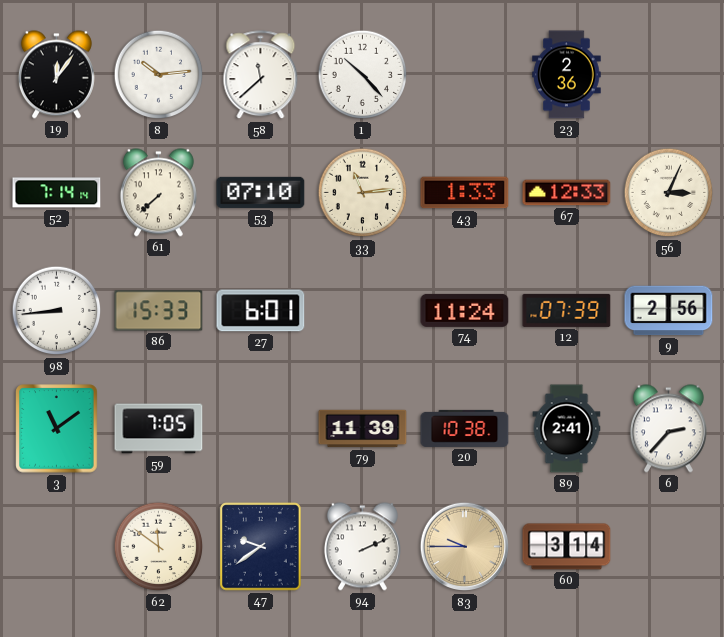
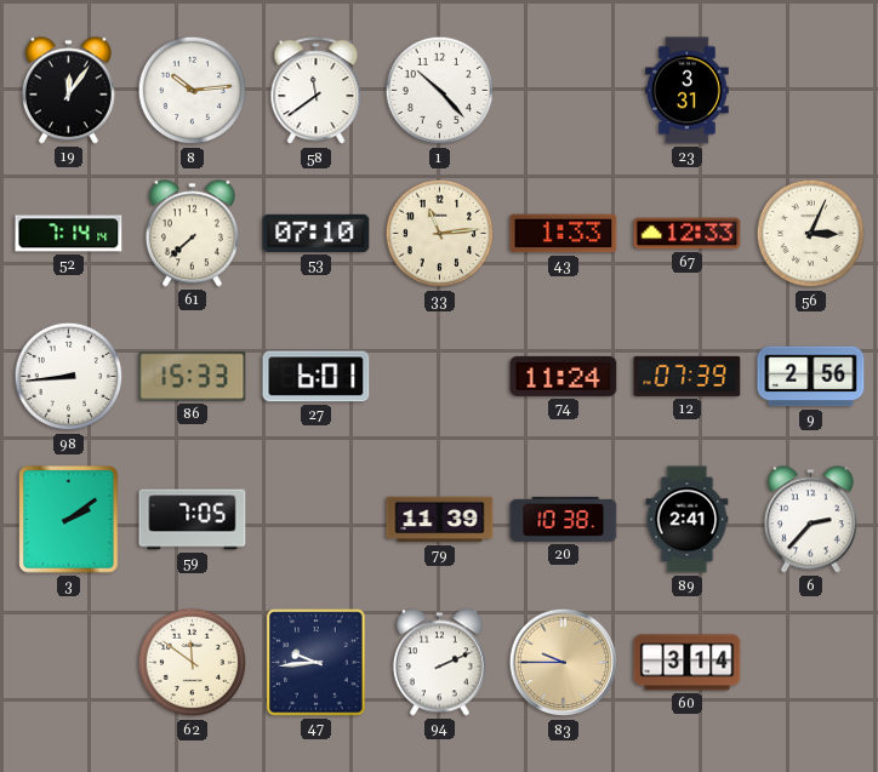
58: 11:38 -> 11:39
23: 2:36 -> 3:31
3: 11:09 -> 2:09
47: 9:39 -> 9:44
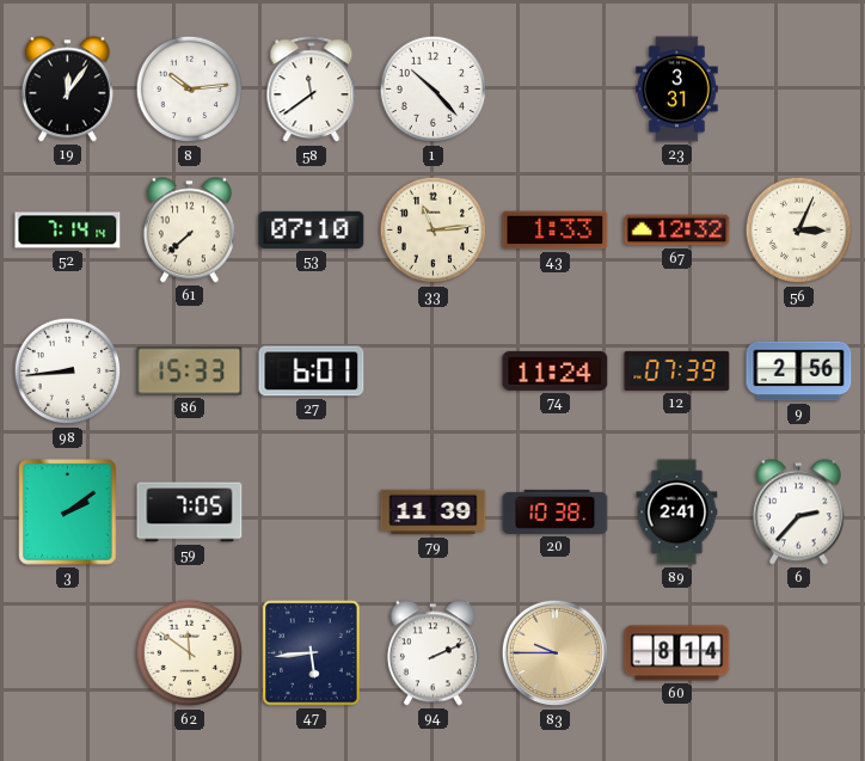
67: 12:33 -> 12:32
47: 9:44 -> 5:44
60: 3:14 -> 8:14
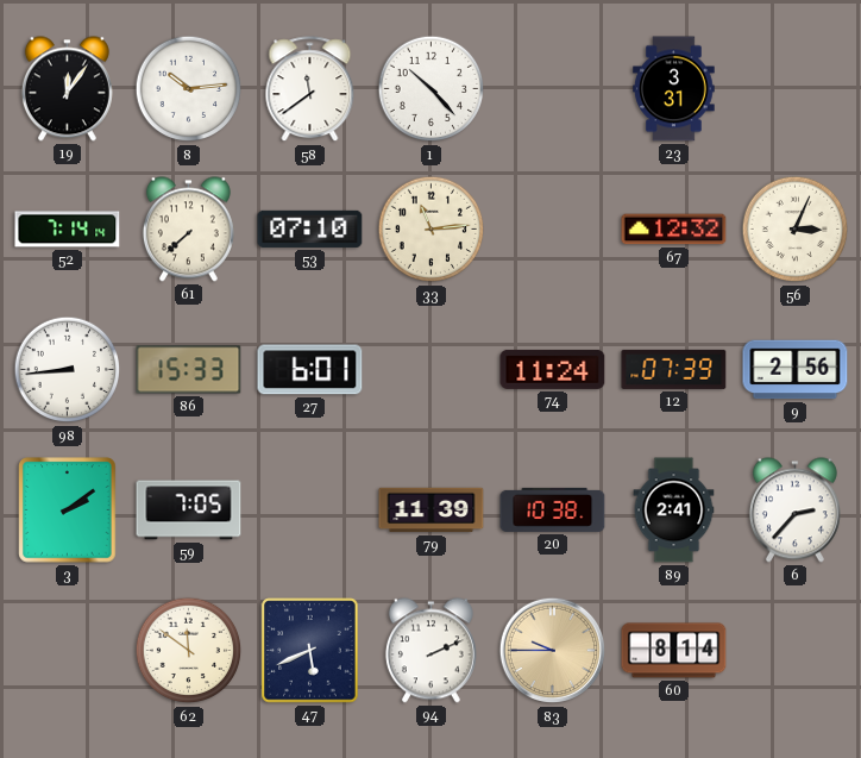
43: 1:33 -> none
47: 5:44 -> 5:41
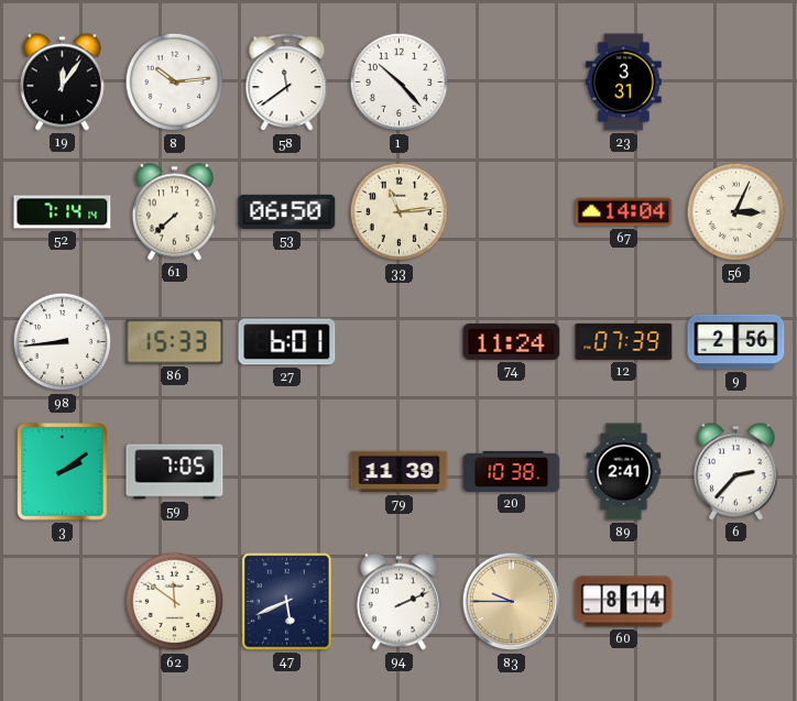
53: 07:10 -> 06:50
67: 12:32 -> 14:04
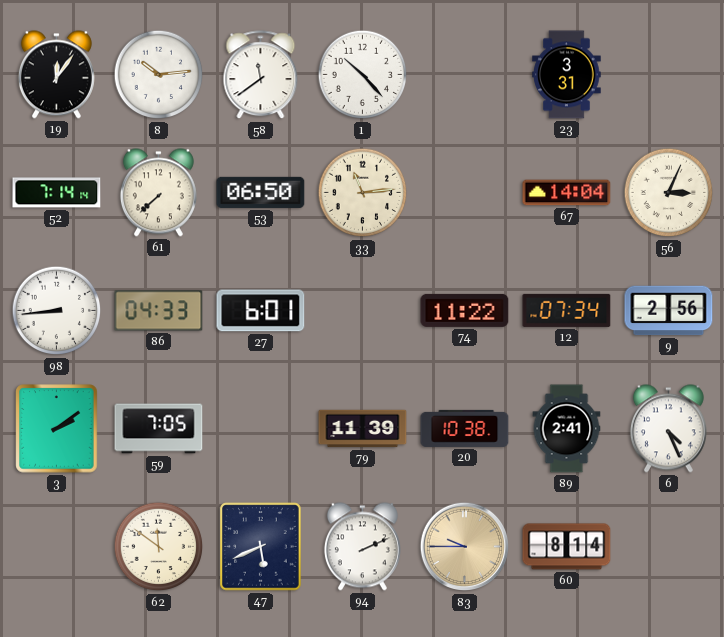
86: 15:33 -> 04:33
74: 11:24 -> 11:22
12: 07:39 -> 07:34
6: 2:37 -> 4:26
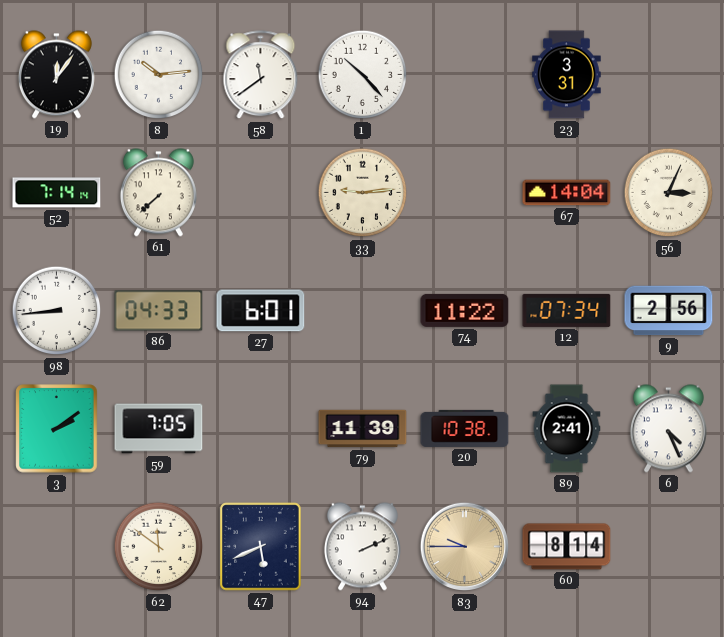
53: 06:50 -> none
33: 11:14 -> 9:14
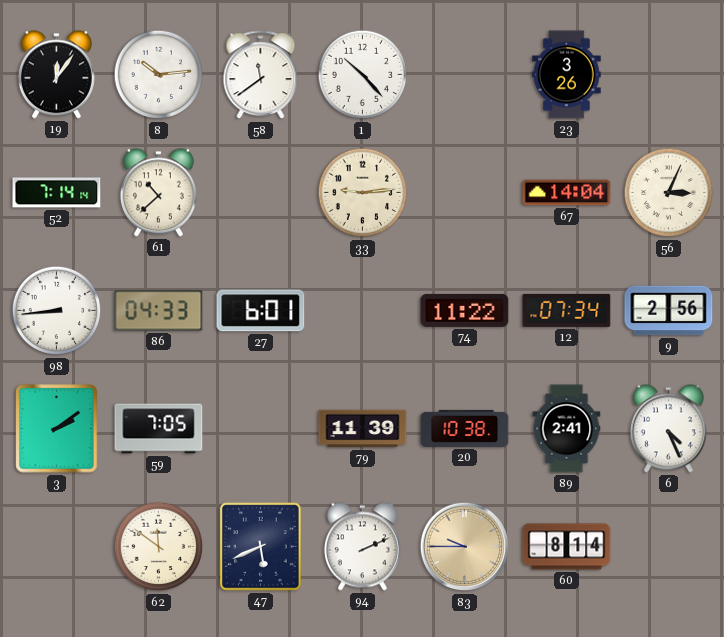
23: 3:31 -> 3:26
61: 7:38 -> 10:38
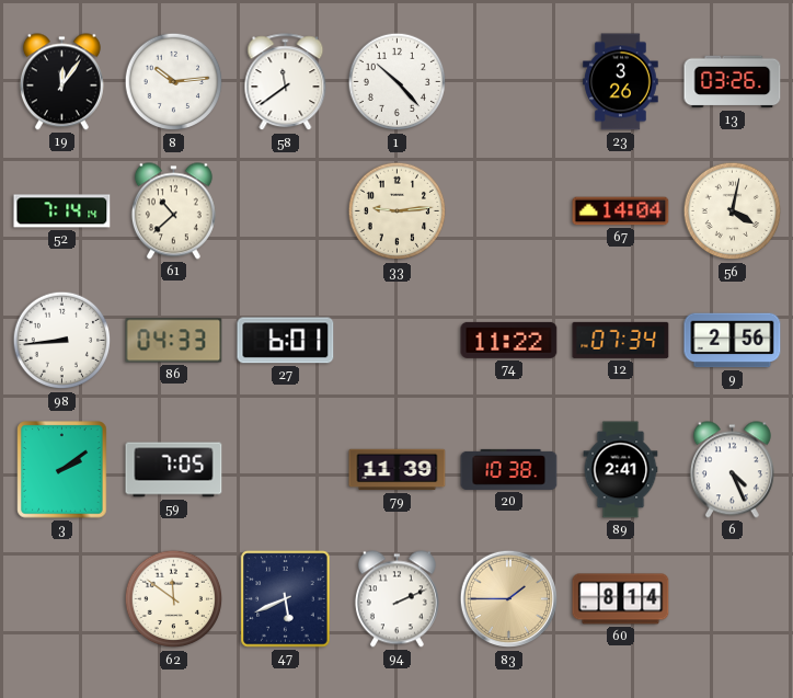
13: none -> 03:26
56: 3:04 -> 4:02
83: 9:45 -> 1:45
